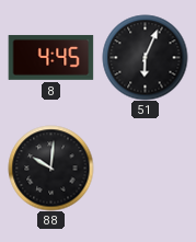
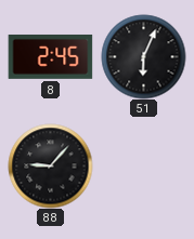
8: 4:45 -> 2:45
88: 10:01 -> 9:07
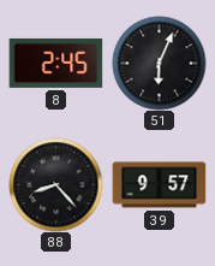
88: 9:07 -> 8:23
39: none -> 9:57
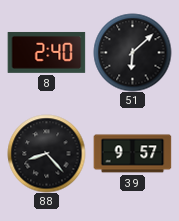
8: 2:45 -> 2:40
51: 6:04 -> 6:08
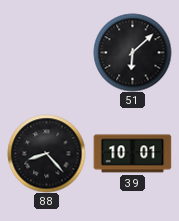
8: 2:40 -> none
39: 9:57 -> 10:01
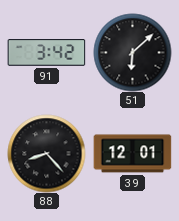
91: none -> 3:42
39: 10:01 -> 12:01
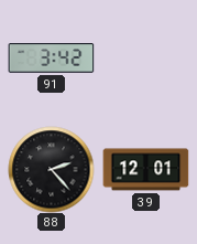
51: 6:08 -> none
88: 8:23 -> 2:23
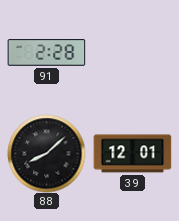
91: 3:42 -> 2:28
88: 2:23 -> 8:08
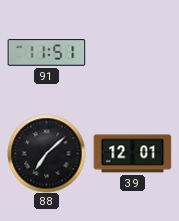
91: 2:28 -> 11:51
88: 8:08 -> 7:08
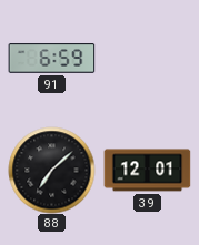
91: 11:51 -> 6:59
